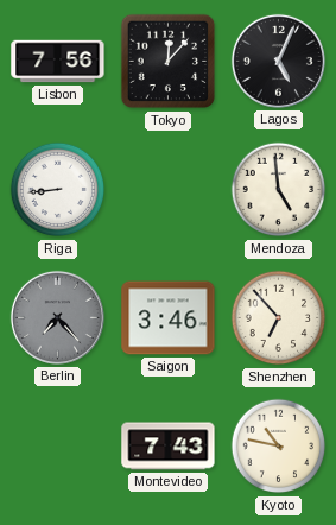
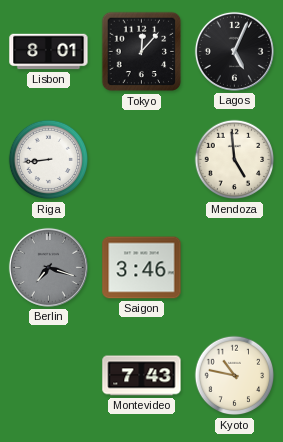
Lisbon: 7:56 -> 8:01
Berlin: 7:23 -> 7:18
Shenzhen: 6:53 -> none
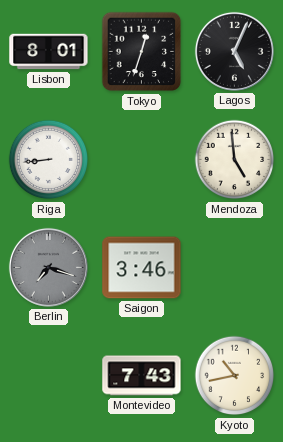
Tokyo: 12:07 -> 12:33
Kyoto: 10:47 -> 10:43
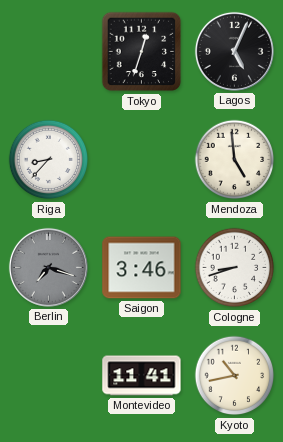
Lisbon: 8:01 -> none
Riga: 8:44 -> 8:37
Cologne: none -> 8:42
Montevideo: 7:43 -> 11:41
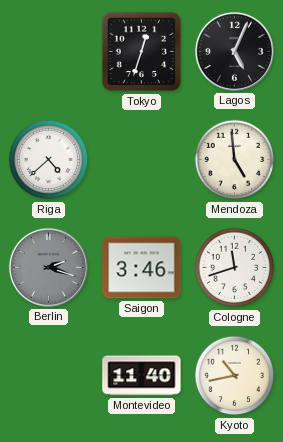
Riga: 8:37 -> 4:38
Berlin: 7:18 -> 2:18
Cologne: 8:42 -> 11:42
Montevideo: 11:41 -> 11:40
